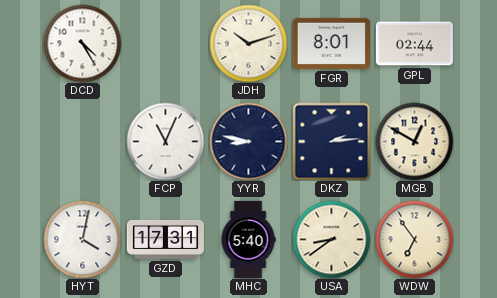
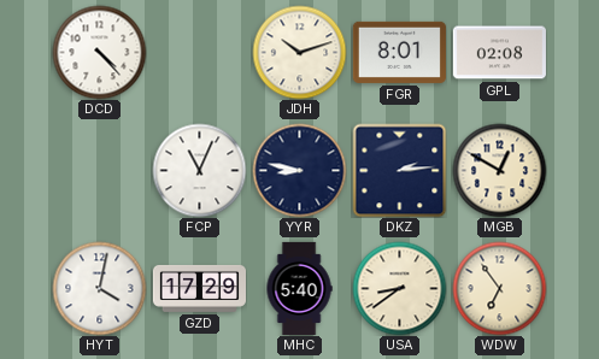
DCD: 4:25 -> 4:23
GPL: 02:44 -> 02:08
GZD: 17:31 -> 17:29
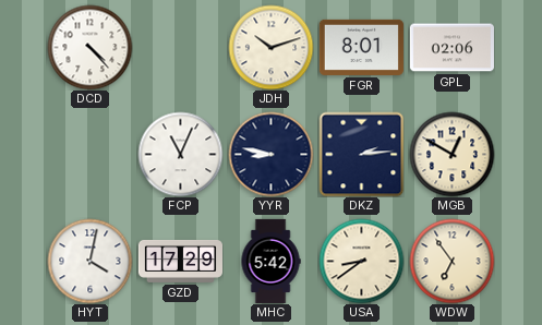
GPL: 02:08 -> 02:06
MHC: 5:40 -> 5:42
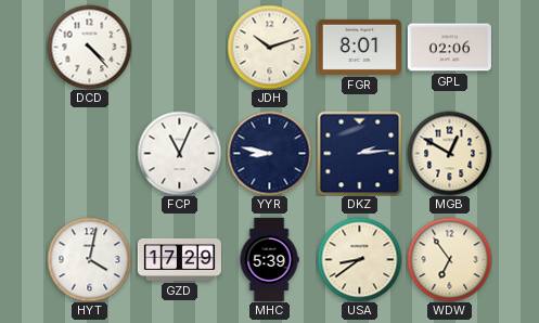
MHC: 5:42 -> 5:39
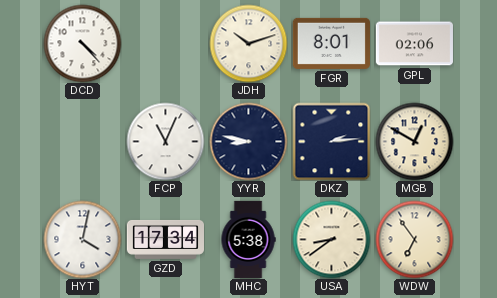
GZD: 17:29 -> 17:34
MHC: 5:39 -> 5:38
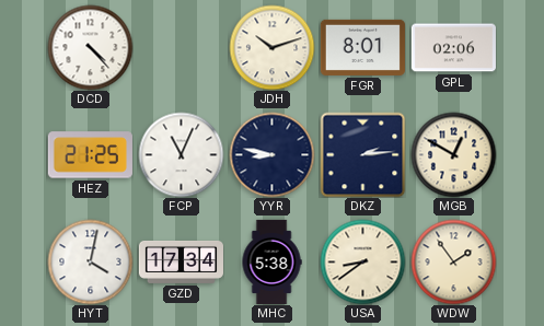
HEZ: none -> 21:25
WDW: 6:54 -> 1:54
